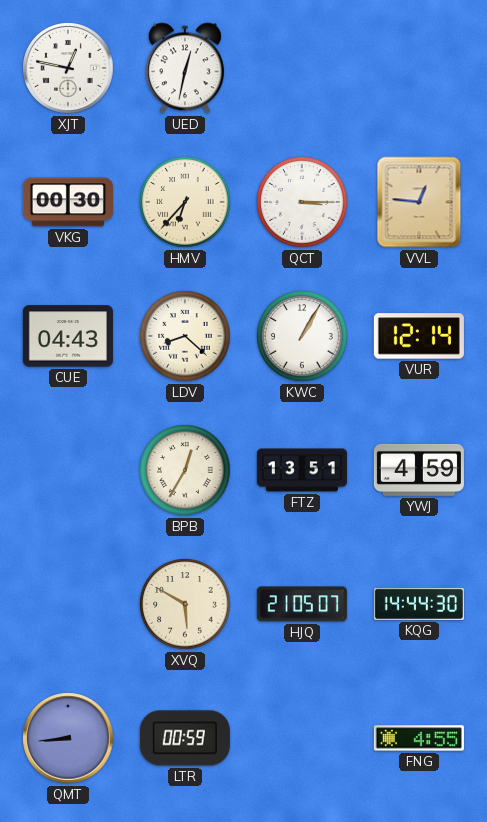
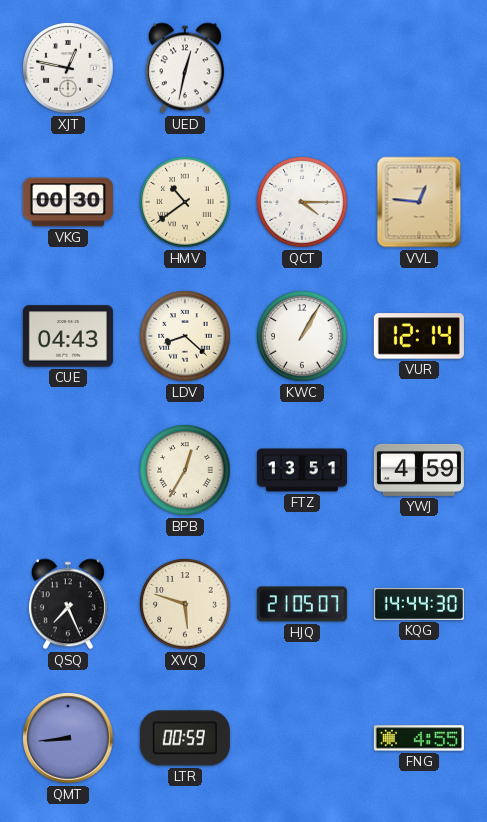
HMV: 6:37 -> 10:39
QCT: 3:15 -> 4:15
QSQ: none -> 7:26
XVQ: 5:50 -> 5:48
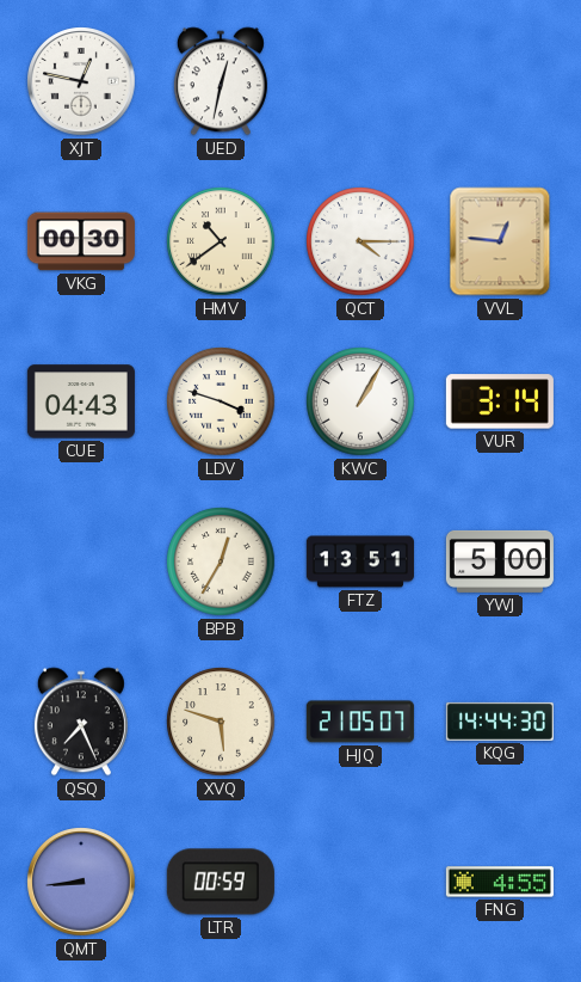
LDV: 8:22 -> 3:48
VUR: 12:14 -> 3:14
YWJ: 4:59 -> 5:00
